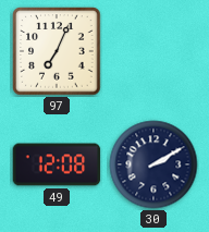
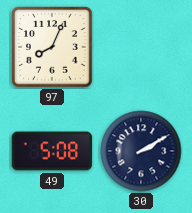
97: 7:04 -> 8:04
49: 12:08 -> 5:08
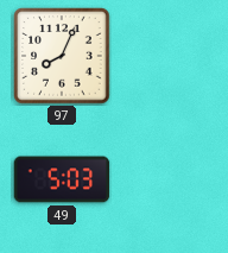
49: 5:08 -> 5:03
30: 2:10 -> none
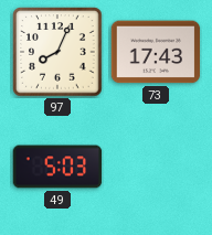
73: none -> 17:43
